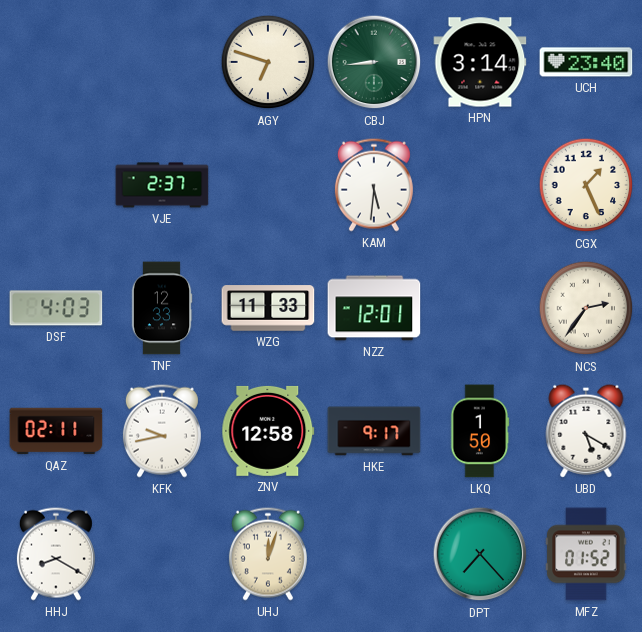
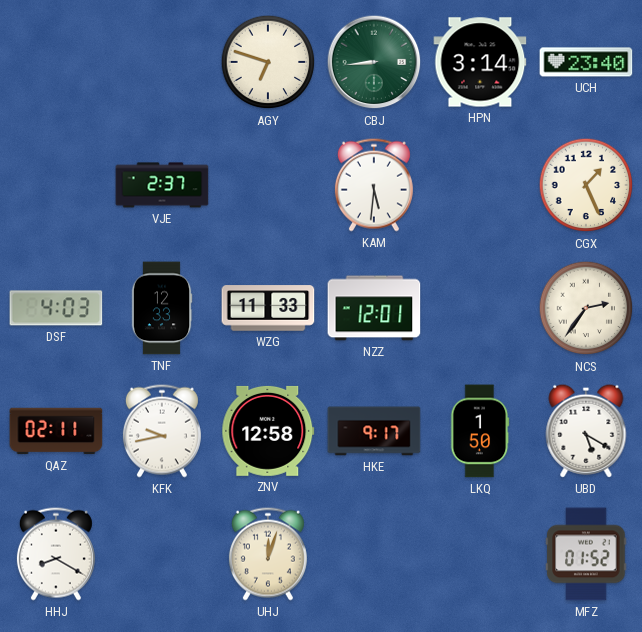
DPT: 7:23 -> none
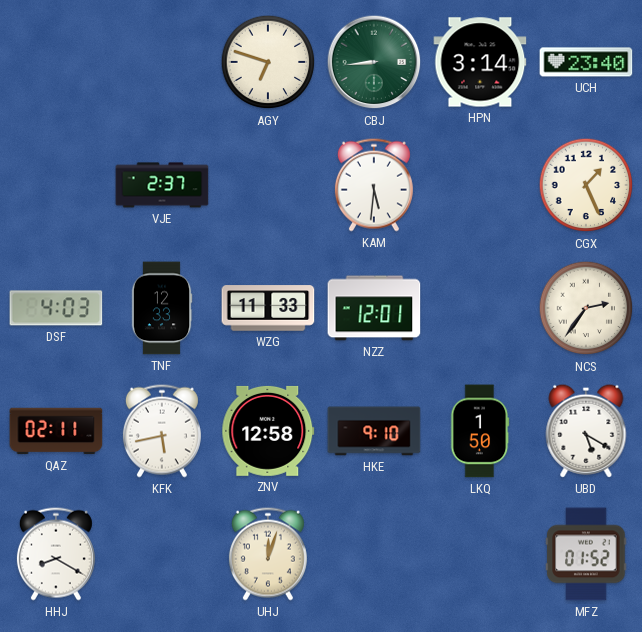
KFK: 9:43 -> 5:43
HKE: 9:17 -> 9:10
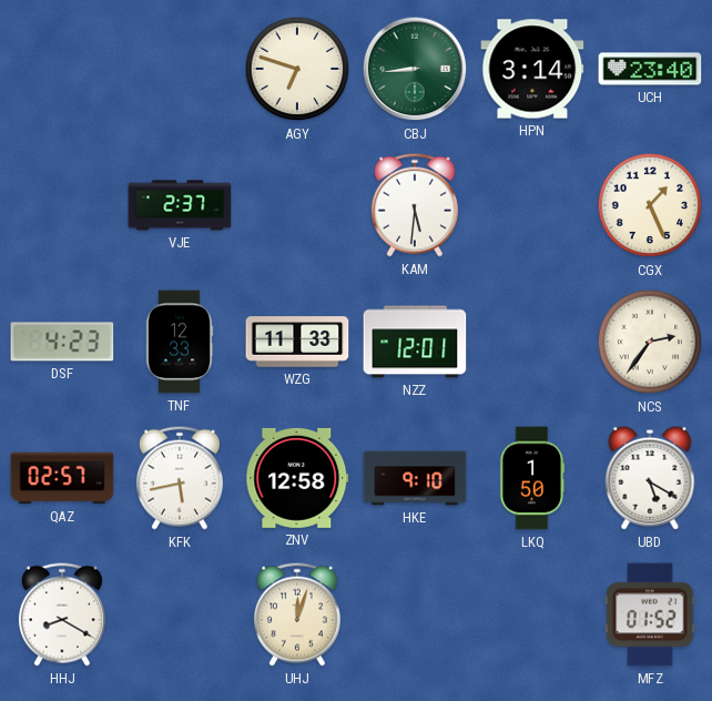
DSF: 4:03 -> 4:23
QAZ: 02:11 -> 02:57
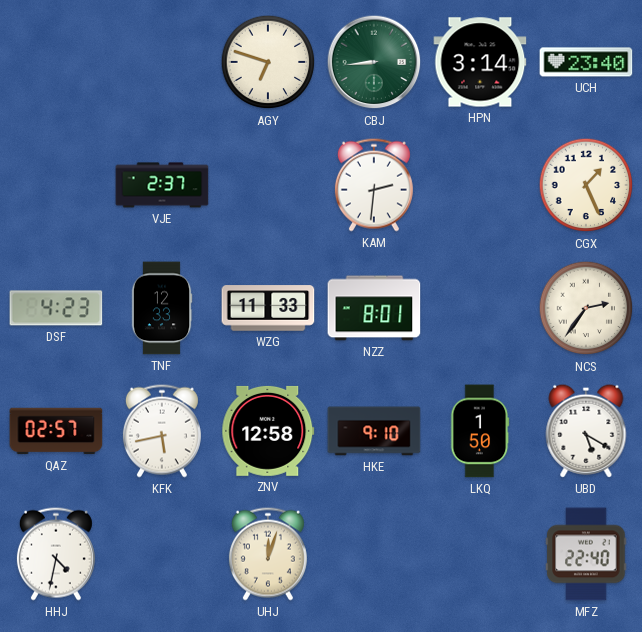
KAM: 5:31 -> 2:31
NZZ: 12:01 -> 8:01
HHJ: 8:20 -> 4:32
MFZ: 01:52 -> 22:40
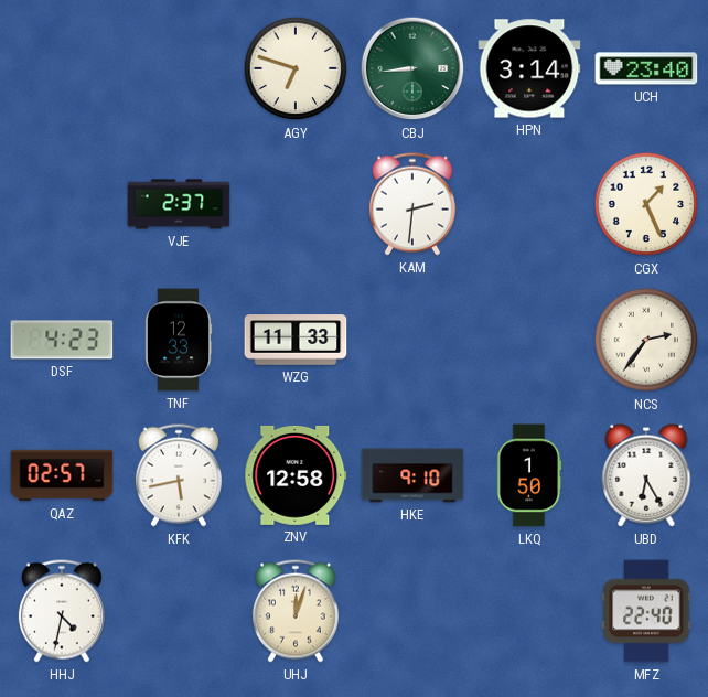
NZZ: 8:01 -> none
UBD: 5:20 -> 6:25
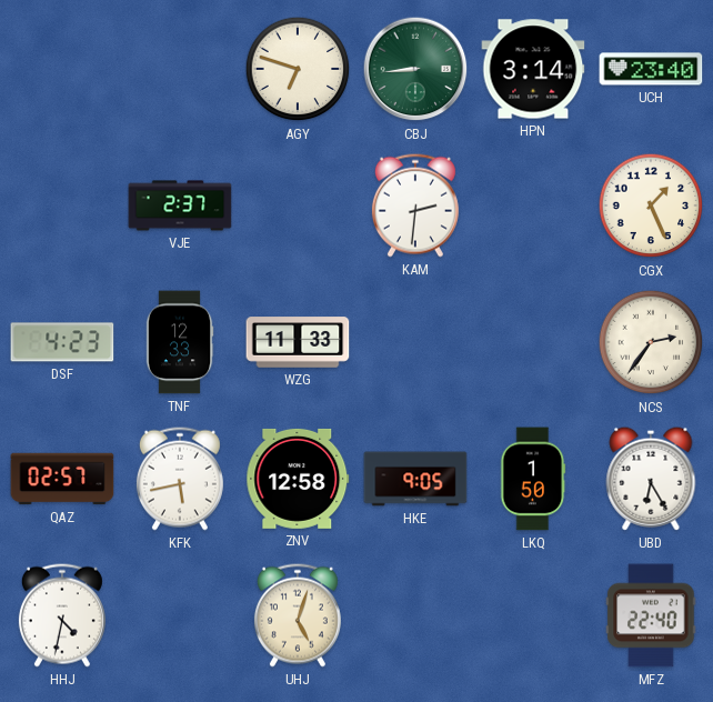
HKE: 9:10 -> 9:05
UHJ: 12:03 -> 5:03
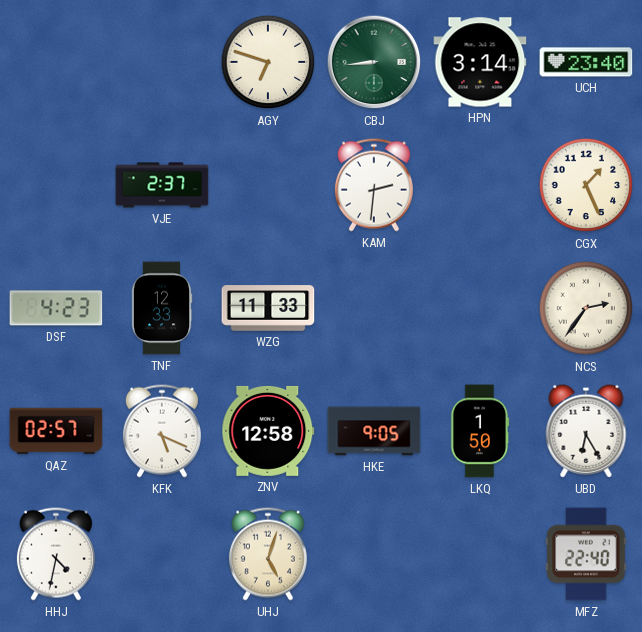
KFK: 5:43 -> 5:19
